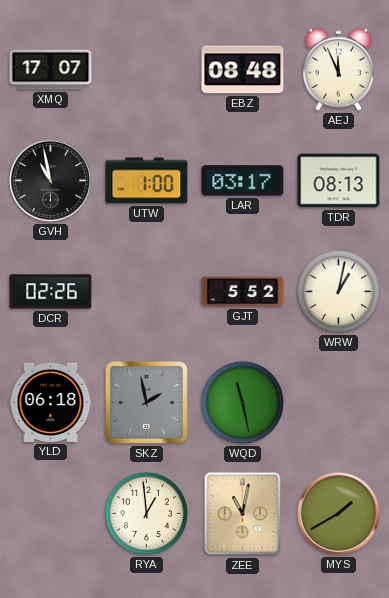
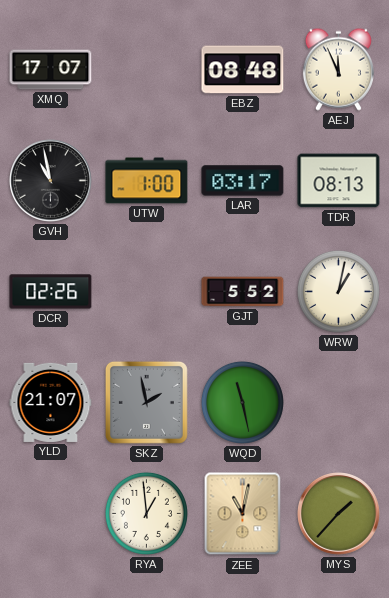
YLD: 06:18 -> 21:07
MYS: 1:40 -> 1:37
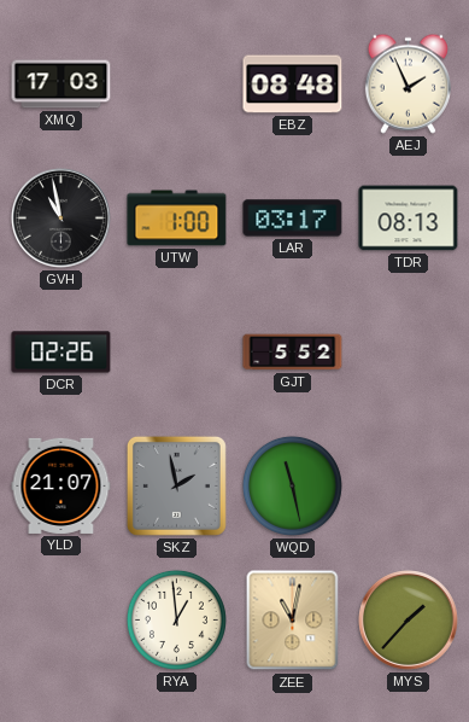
XMQ: 17:07 -> 17:03
AEJ: 11:56 -> 1:56
WRW: 1:02 -> none
